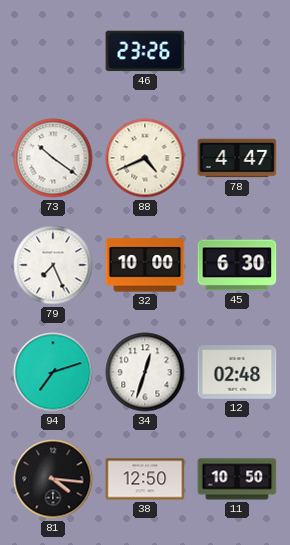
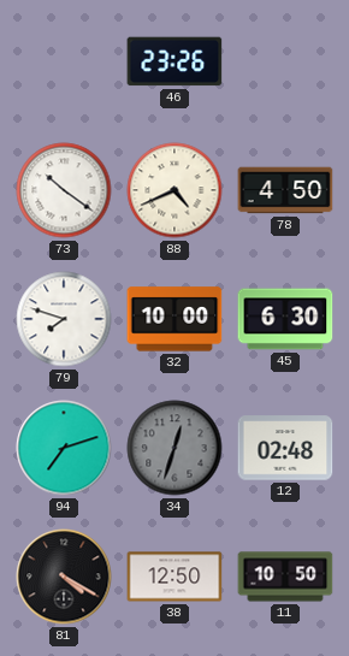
78: 4:47 -> 4:50
79: 7:26 -> 7:48
34 dial: white -> grey
81: 4:16 -> 4:20
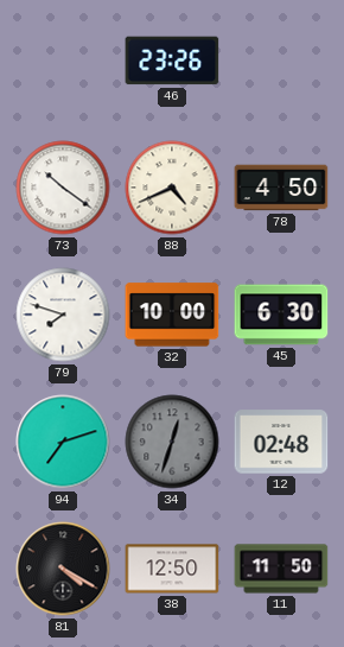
11: 10:50 -> 11:50
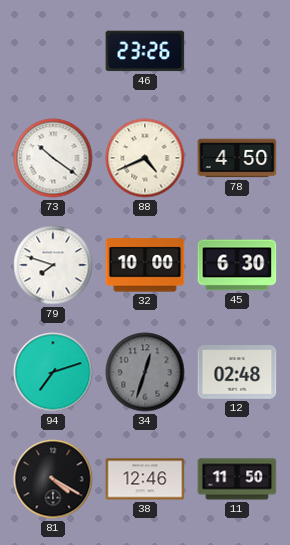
38: 12:50 -> 12:46
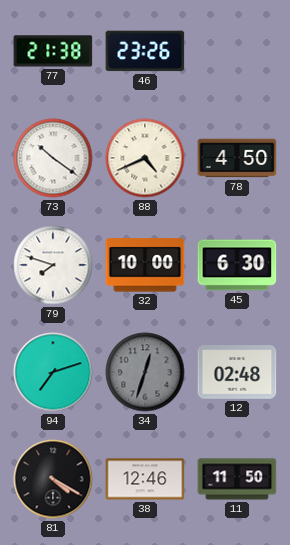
77: none -> 21:38
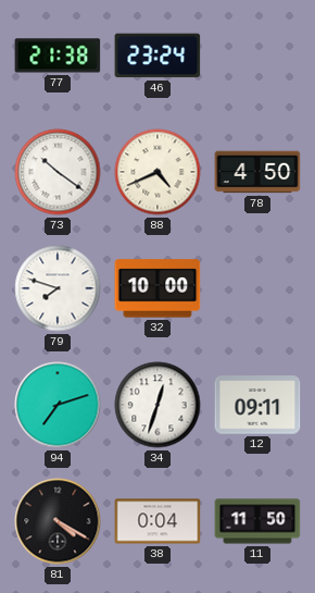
46: 23:26 -> 23:24
45: 6:30 -> none
34 dial: grey -> white
12: 02:48 -> 09:11
38: 12:46 -> 0:04
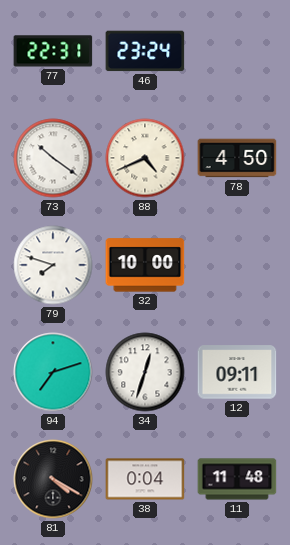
77: 21:38 -> 22:31
11: 11:50 -> 11:48
